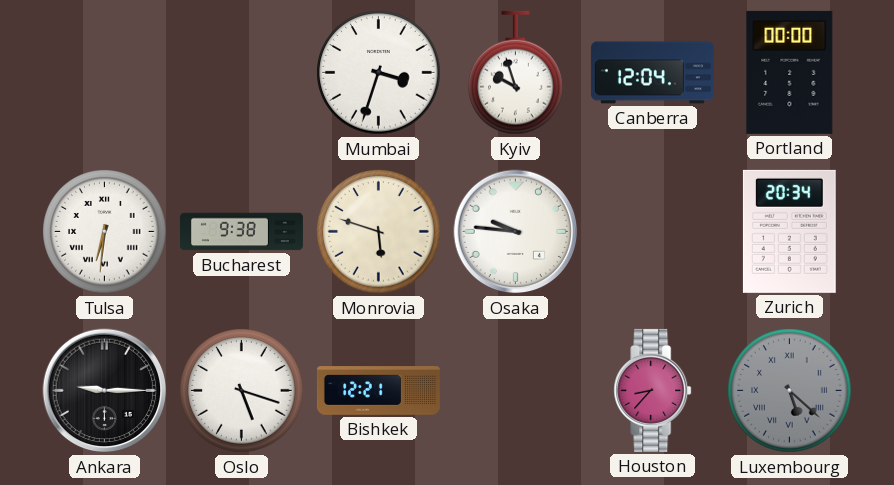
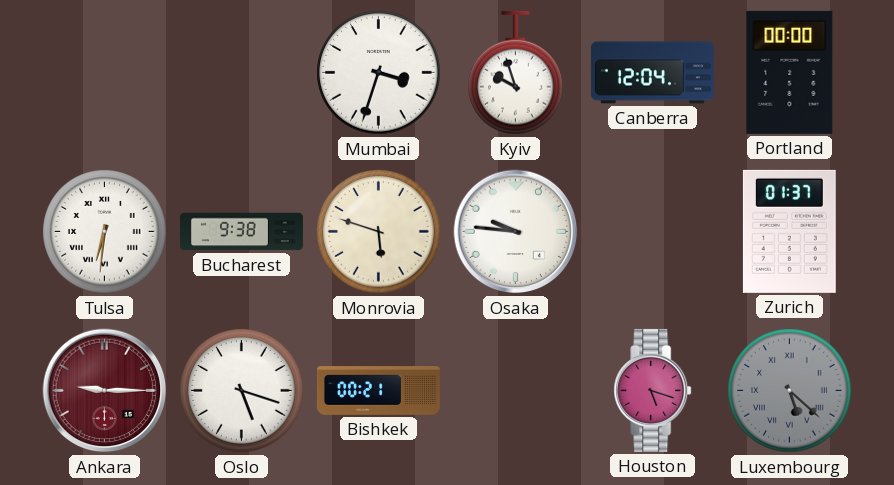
Zurich: 20:34 -> 01:37
Ankara dial: black -> burgundy
Bishkek: 12:21 -> 00:21
Houston: 8:37 -> 5:18
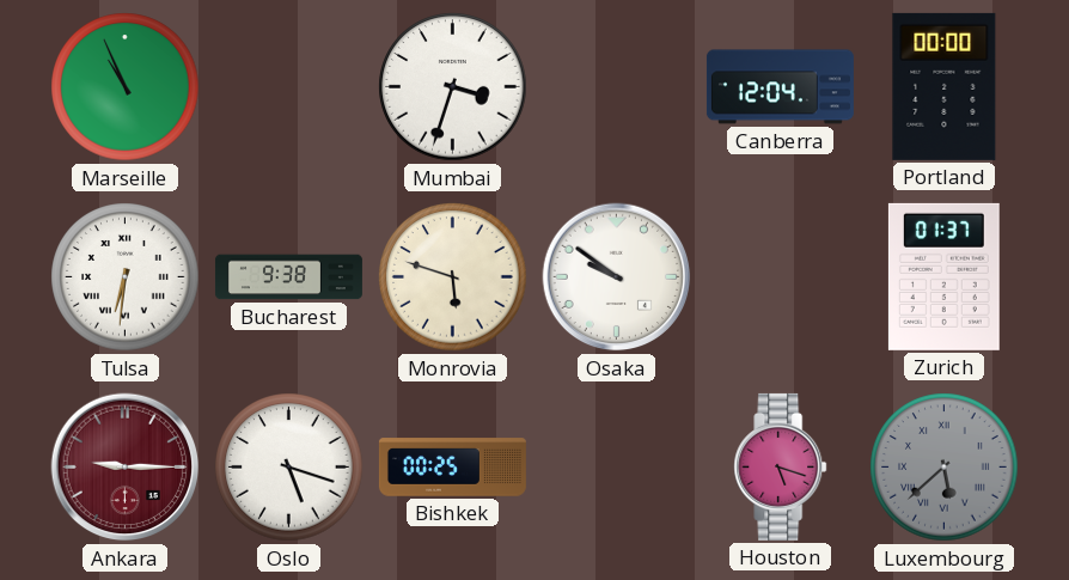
Marseille: none -> 10:56
Kyiv: 9:57 -> none
Osaka: 9:46 -> 9:51
Bishkek: 00:21 -> 00:25
Luxembourg: 5:22 -> 5:38
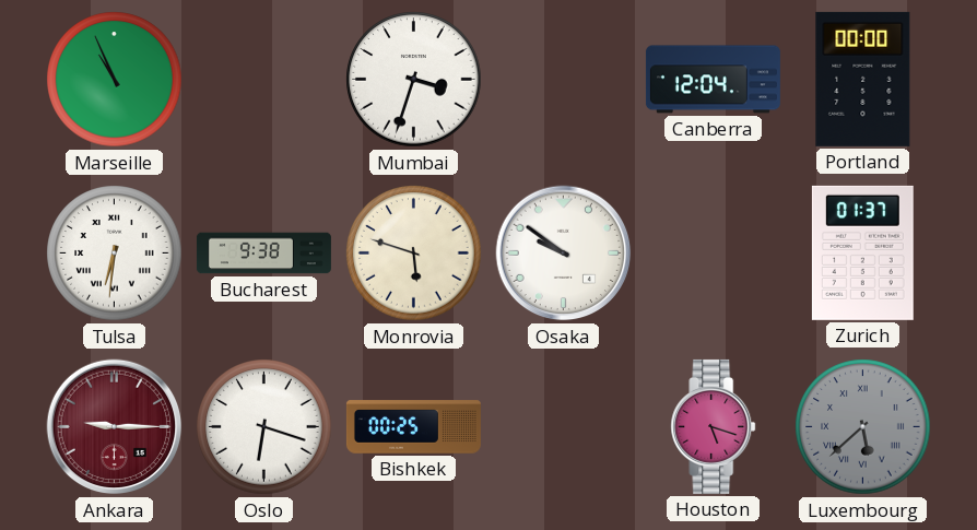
Oslo: 5:18 -> 6:18
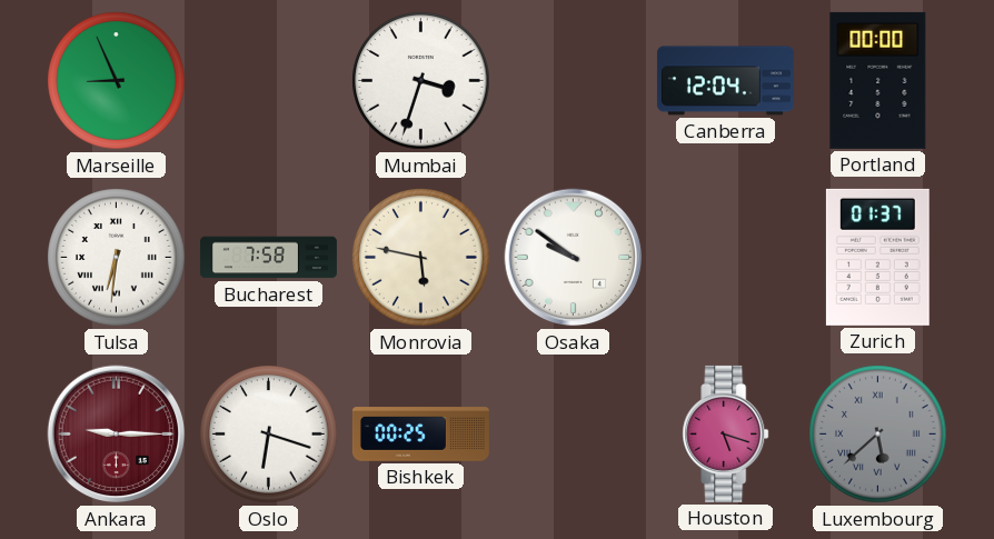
Marseille: 10:56 -> 8:56
Bucharest: 9:38 -> 7:58
Monrovia: 5:48 -> 5:47
